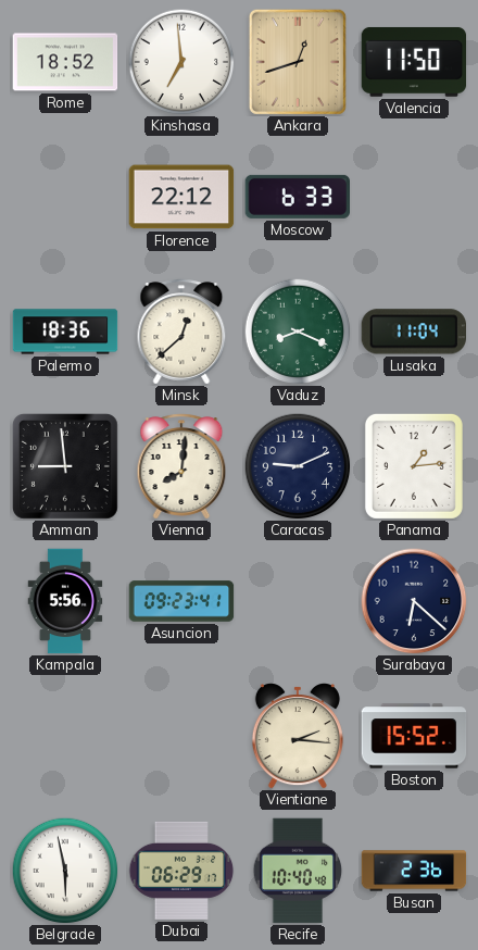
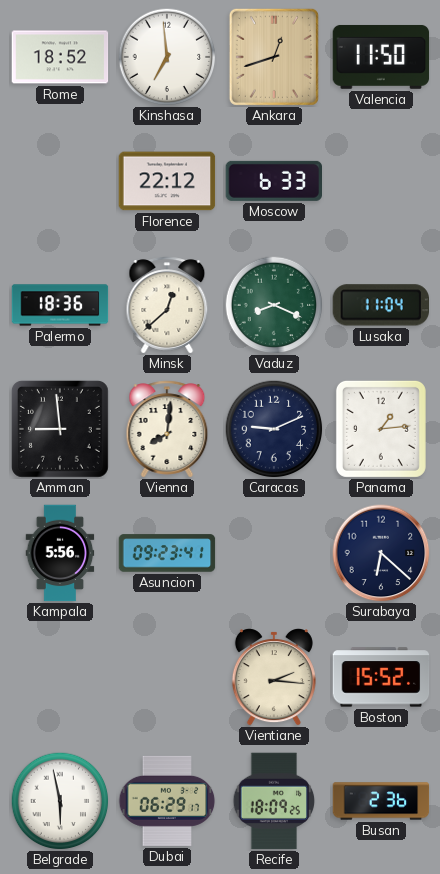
Recife: 10:40 -> 18:09
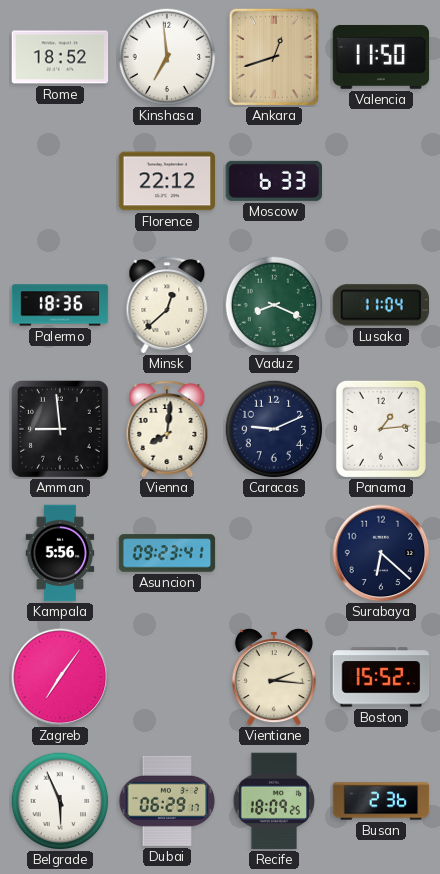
Zagreb: none -> 7:06
Belgrade: 5:58 -> 5:56
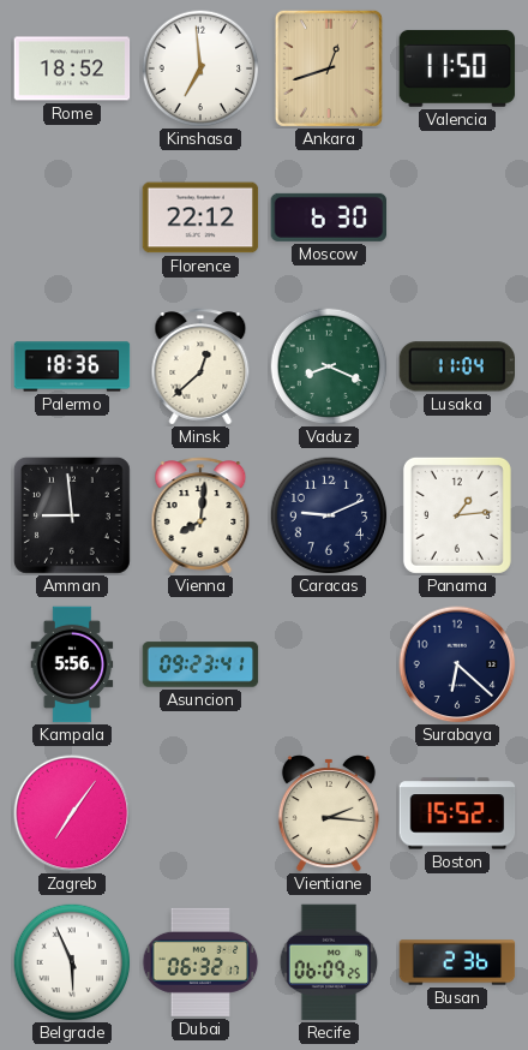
Moscow: 6:33 -> 6:30
Dubai: 06:29 -> 06:32
Recife: 18:09 -> 06:09
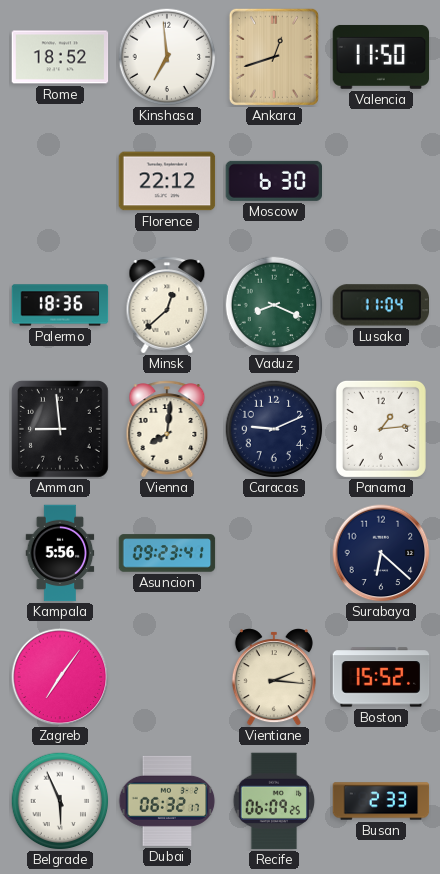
Busan: 2:36 -> 2:33
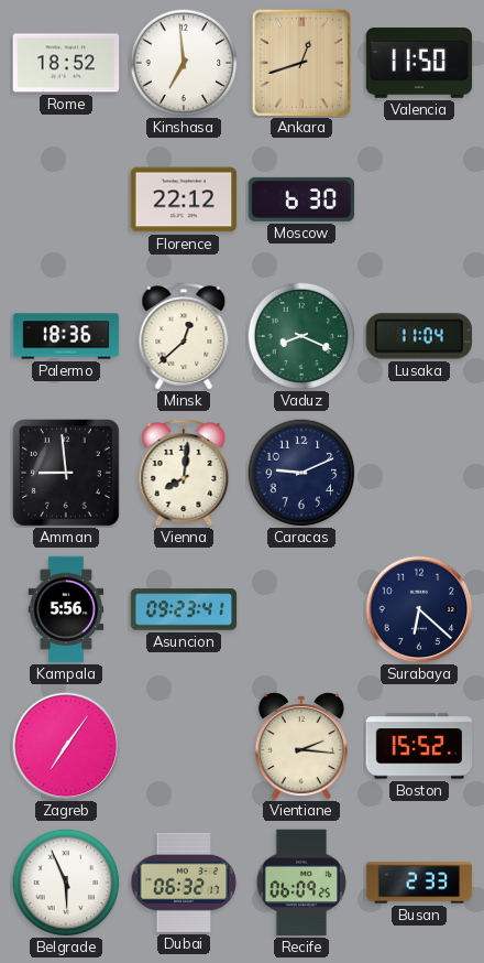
Panama: 1:14 -> none
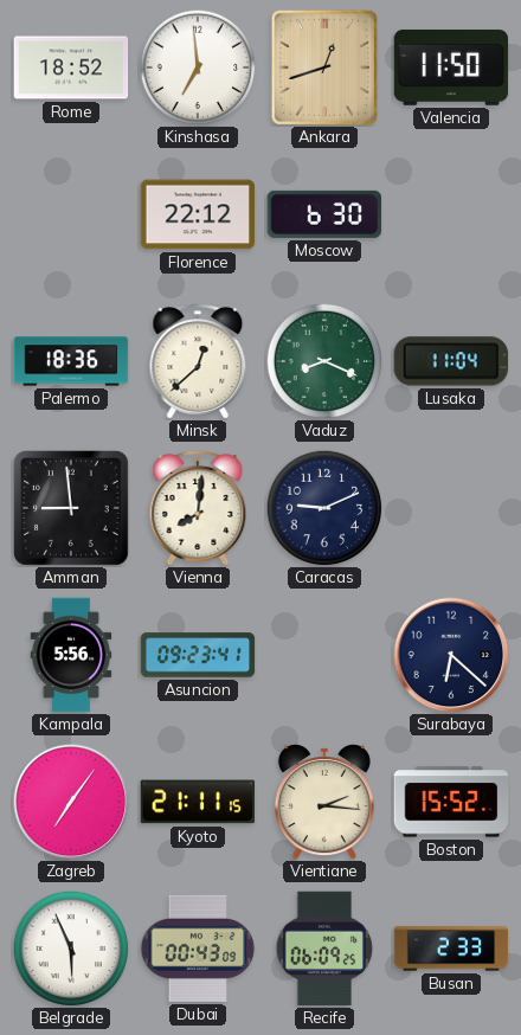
Kyoto: none -> 21:11
Dubai: 06:32 -> 00:43
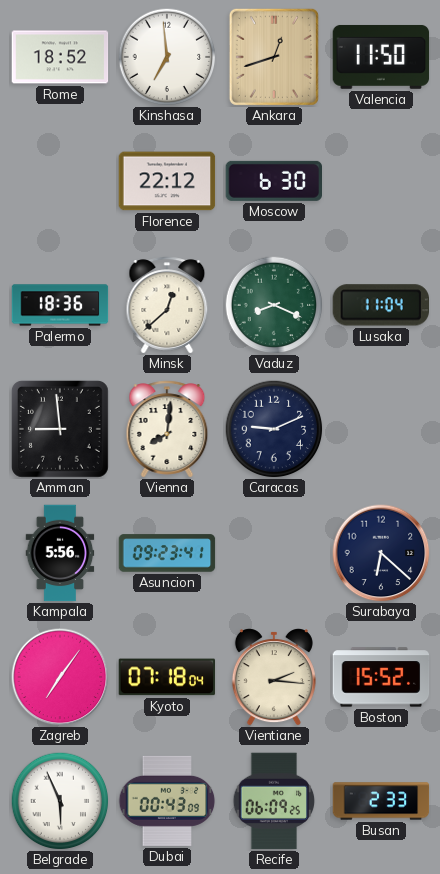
Kyoto: 21:11 -> 07:18
